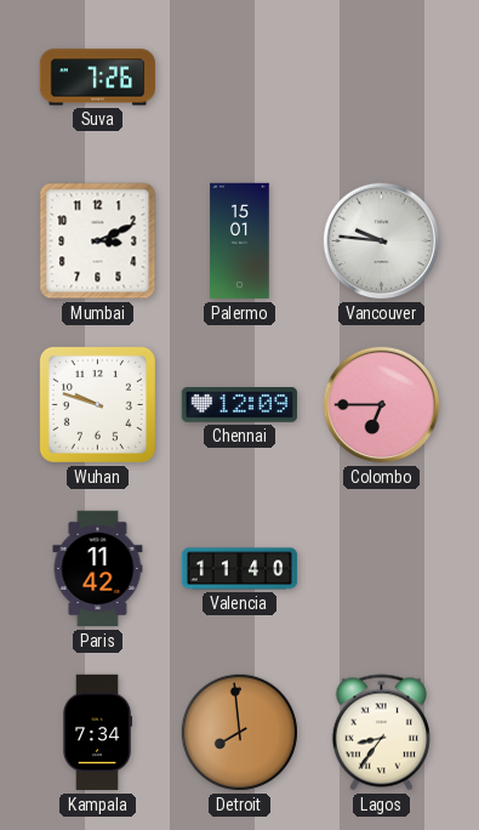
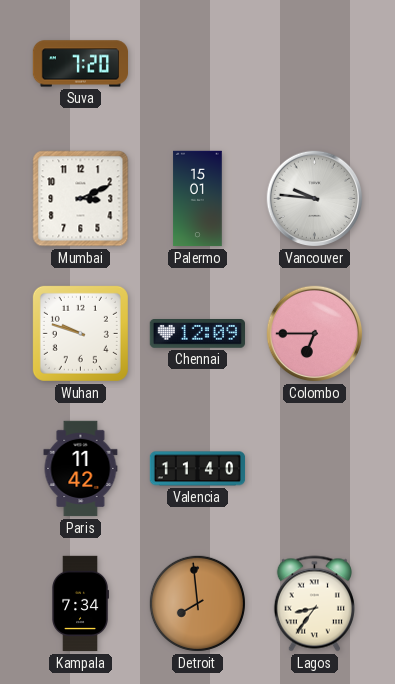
Suva: 7:26 -> 7:20
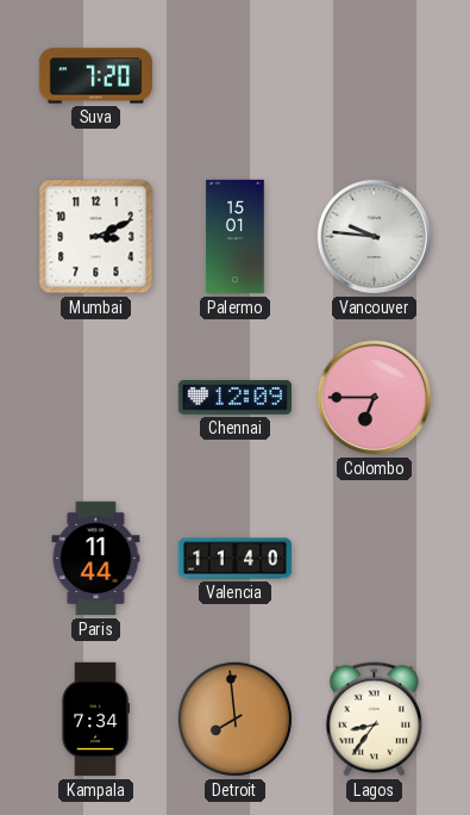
Wuhan: 9:48 -> none
Paris: 11:42 -> 11:44
